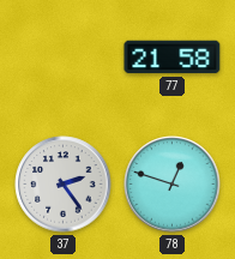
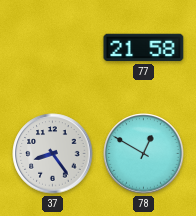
37: 2:24 -> 8:24
78: 12:48 -> 12:50
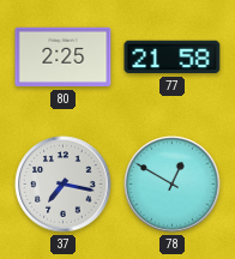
80: none -> 2:25
37: 8:24 -> 7:17
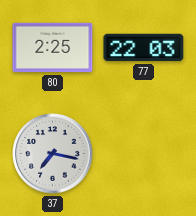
77: 21:58 -> 22:03
78: 12:50 -> none
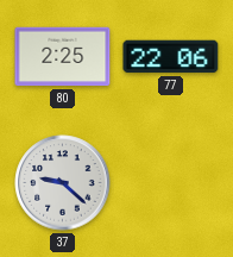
77: 22:03 -> 22:06
37: 7:17 -> 9:22
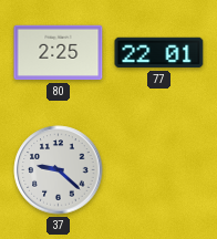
77: 22:06 -> 22:01
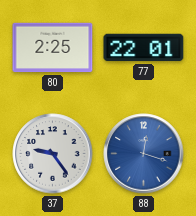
37: 9:22 -> 9:24
88: none -> 12:18
